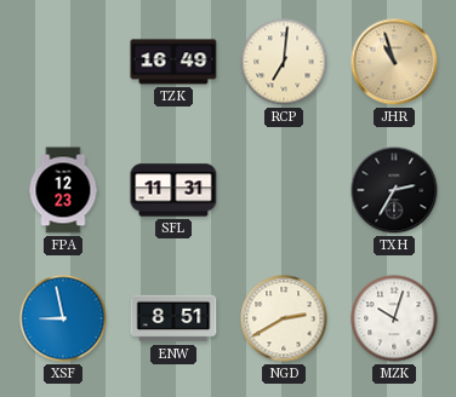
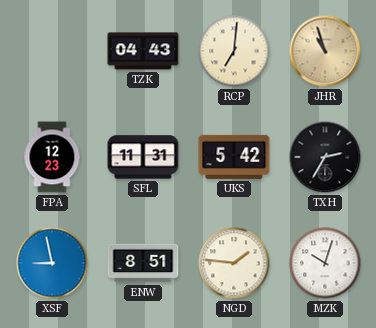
TZK: 16:49 -> 04:43
UKS: none -> 5:42
NGD: 2:40 -> 1:46
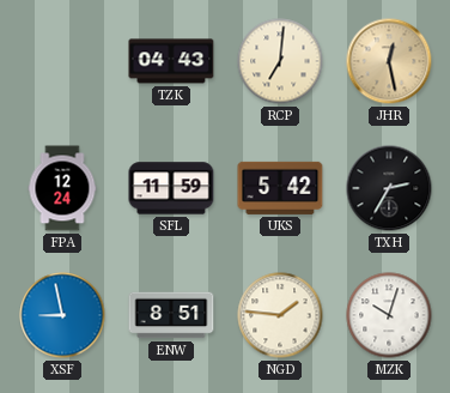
JHR: 10:57 -> 12:28
FPA: 12:23 -> 12:24
SFL: 11:31 -> 11:59
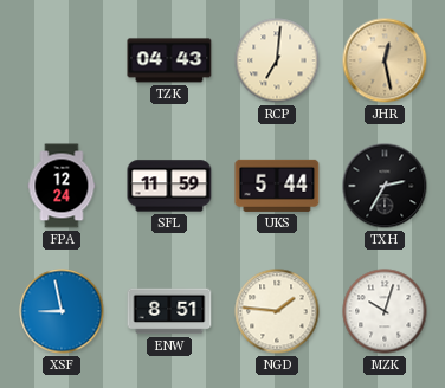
UKS: 5:42 -> 5:44
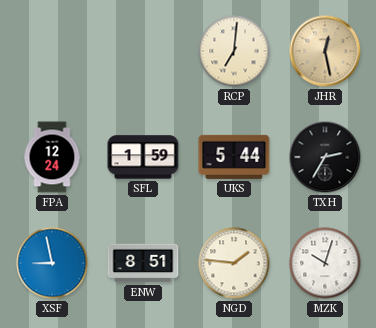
TZK: 04:43 -> none
SFL: 11:59 -> 1:59
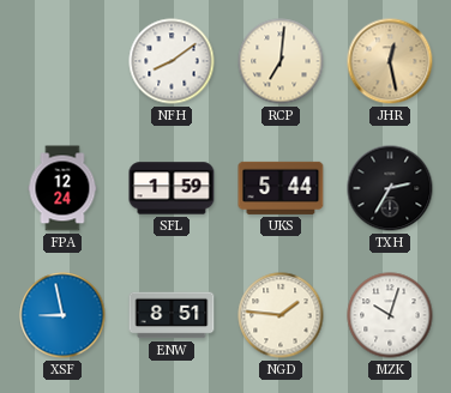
NFH: none -> 8:09
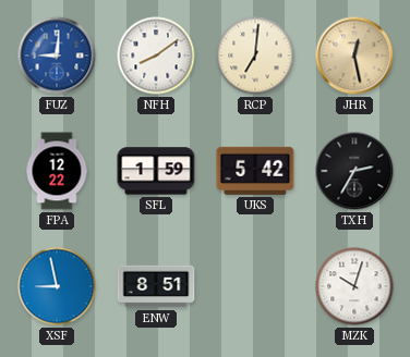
FUZ: none -> 9:01
FPA: 12:24 -> 12:22
UKS: 5:44 -> 5:42
NGD: 1:46 -> none
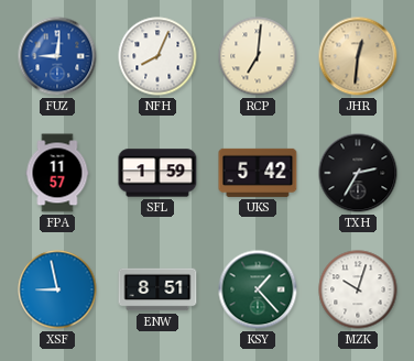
NFH: 8:09 -> 8:04
JHR: 12:28 -> 12:31
FPA: 12:22 -> 11:57
KSY: none -> 1:23
